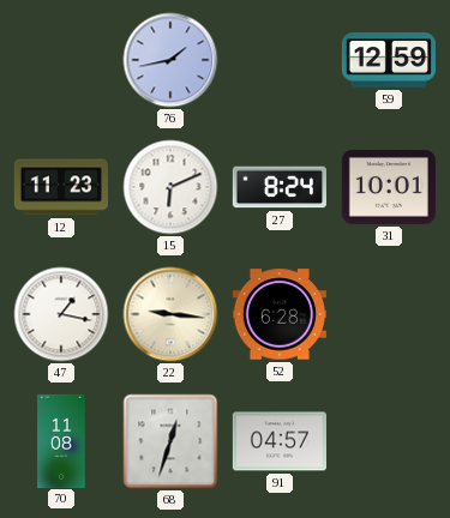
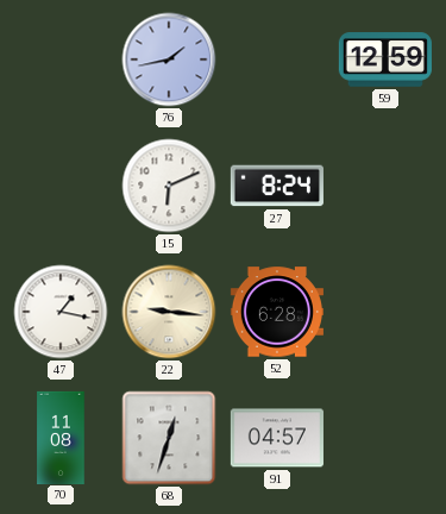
12: 11:23 -> none
31: 10:01 -> none
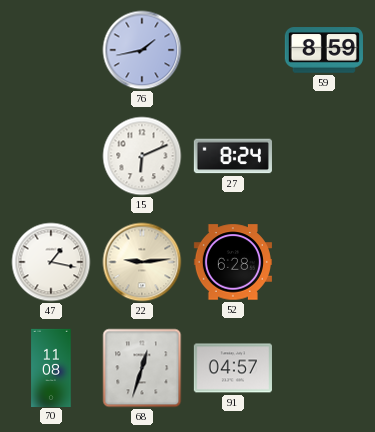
59: 12:59 -> 8:59
22: 9:16 -> 9:14
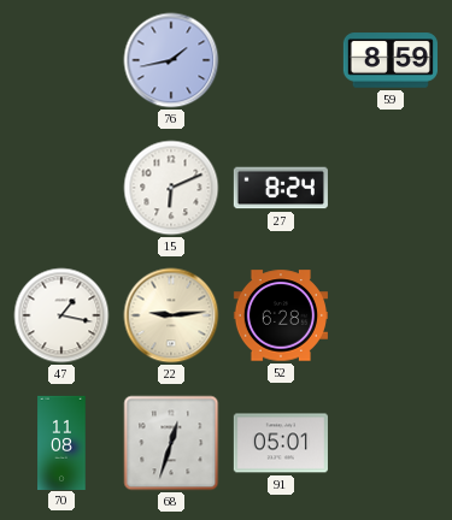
91: 04:57 -> 05:01
